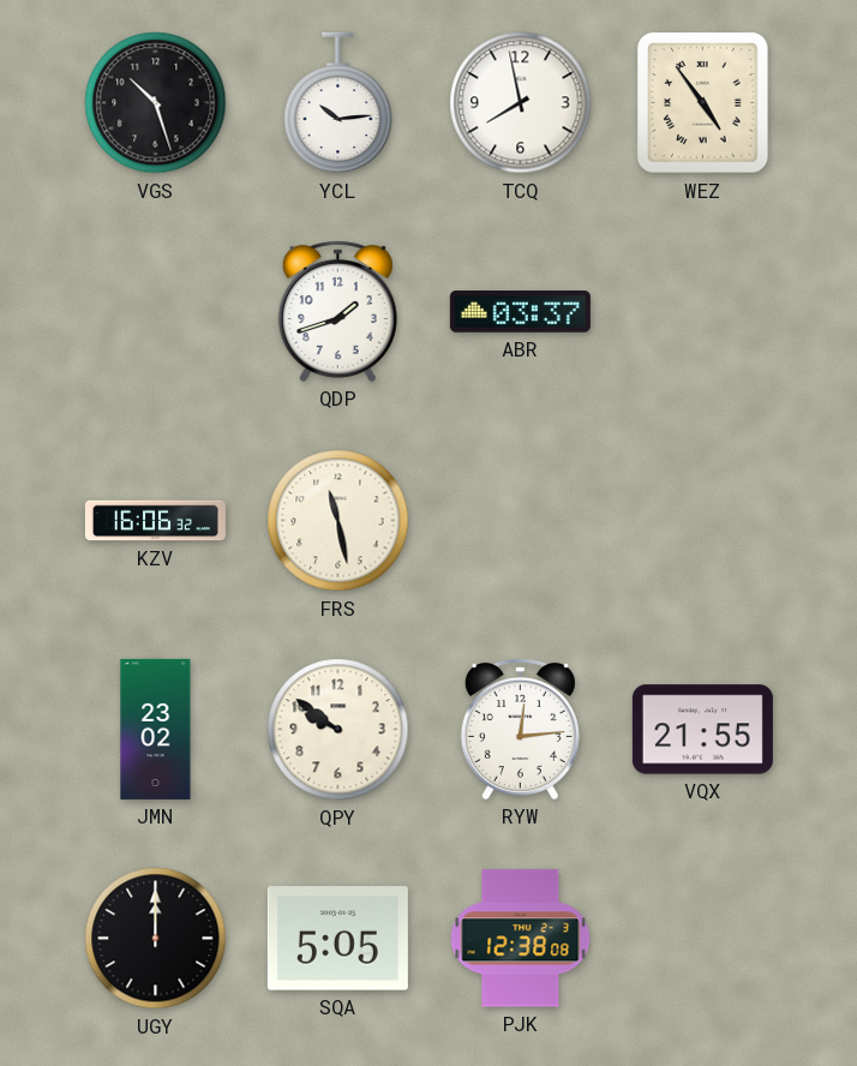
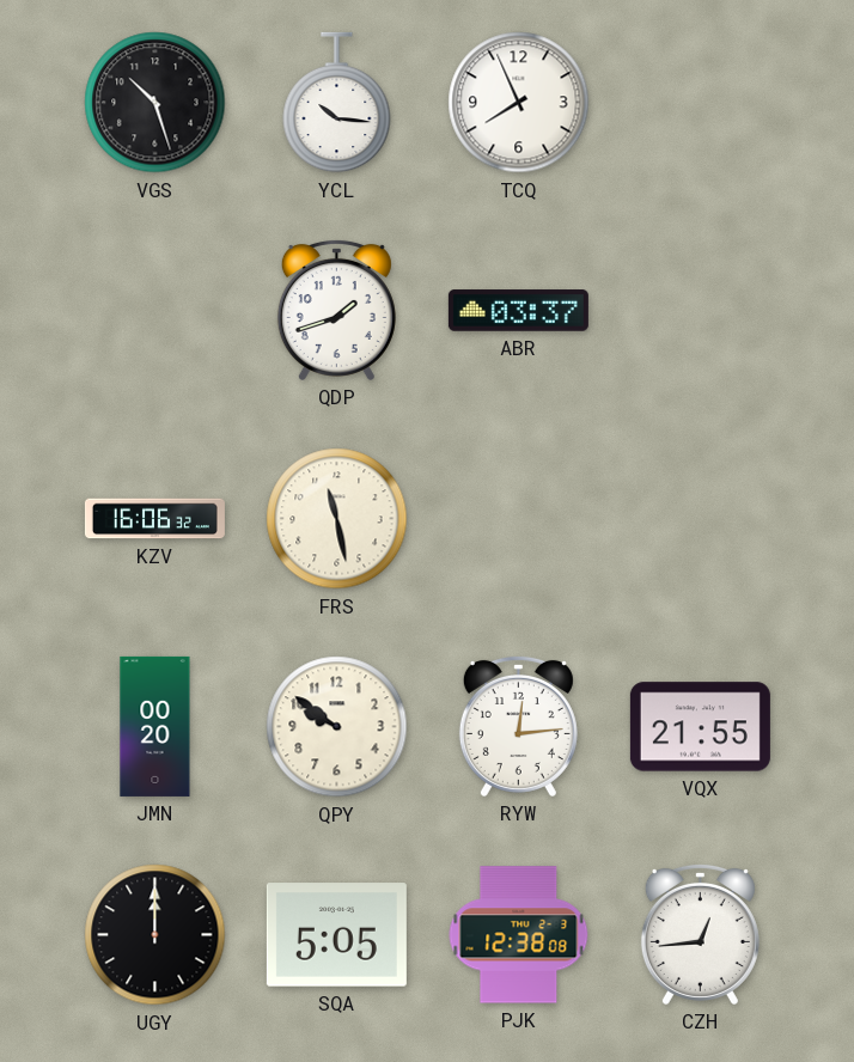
YCL: 10:14 -> 10:16
TCQ: 7:58 -> 7:56
WEZ: 4:54 -> none
JMN: 23:02 -> 00:20
CZH: none -> 12:44
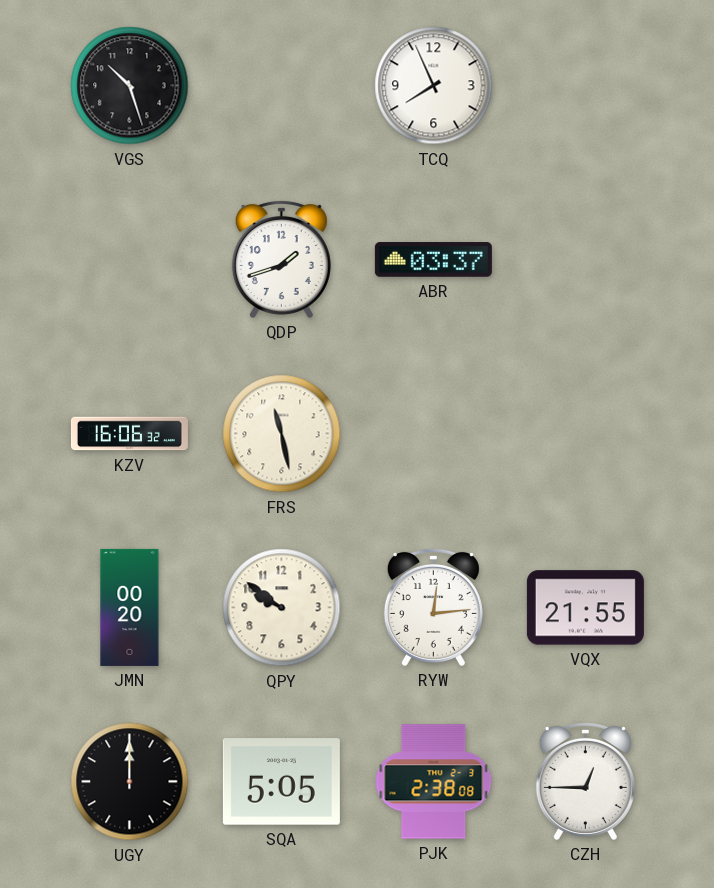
YCL: 10:16 -> none
PJK: 12:38 -> 2:38
CZH: 12:44 -> 12:45
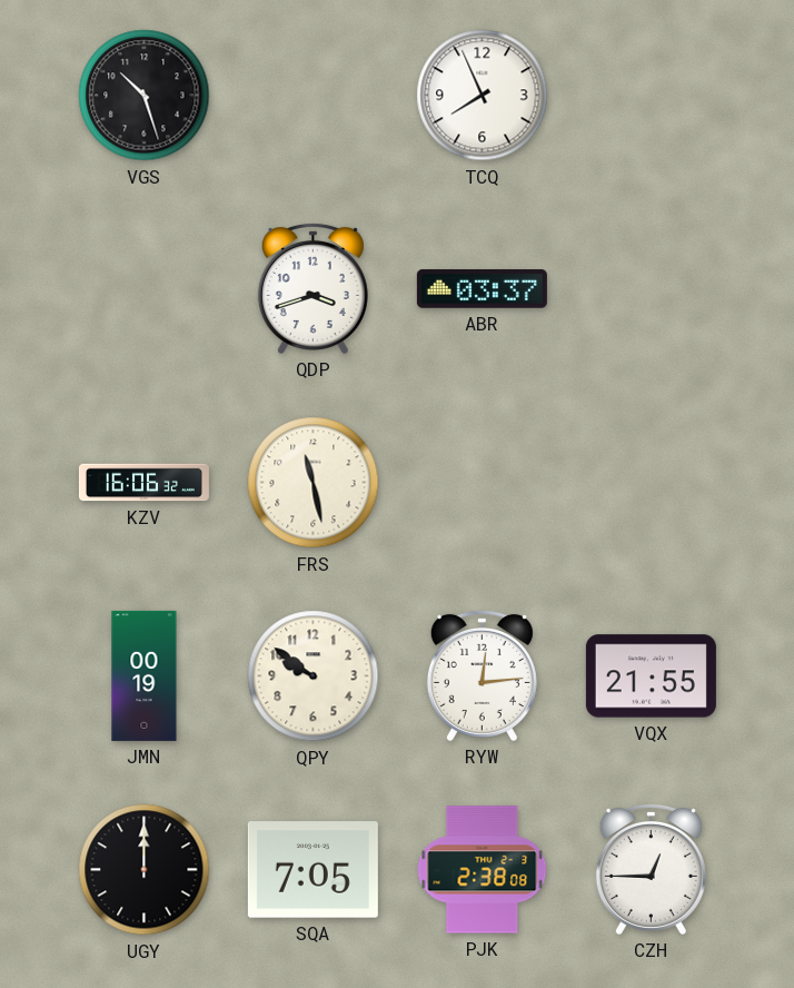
QDP: 1:42 -> 3:42
JMN: 00:20 -> 00:19
SQA: 5:05 -> 7:05
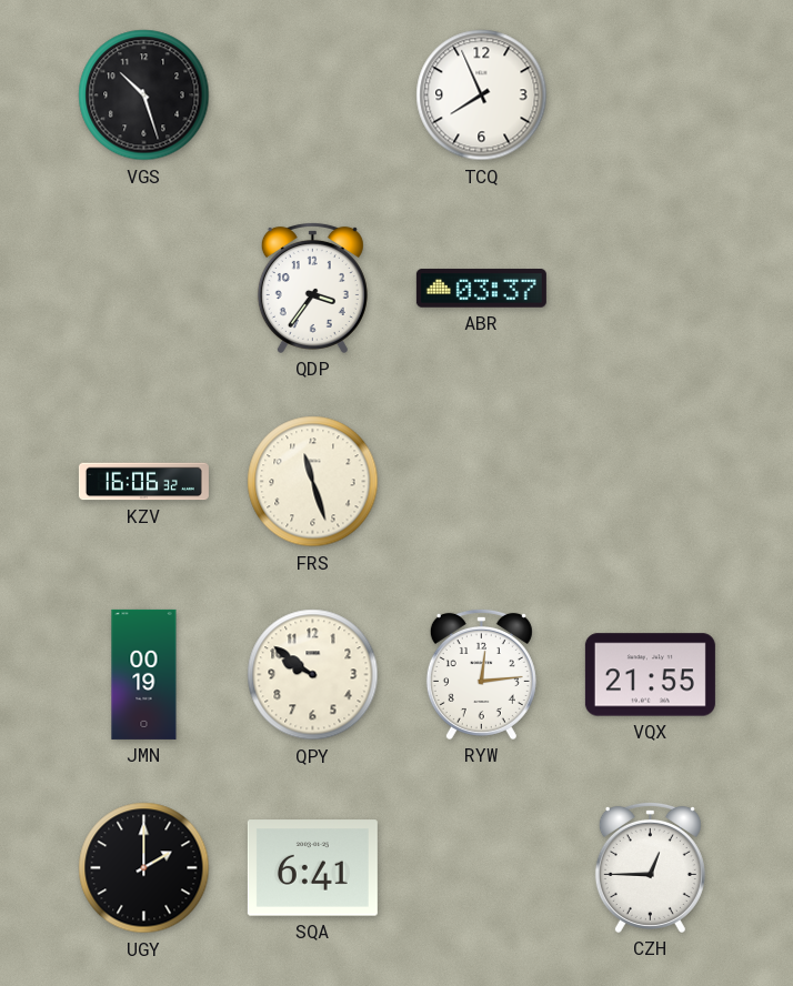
QDP: 3:42 -> 3:36
FRS: 11:28 -> 11:27
UGY: 12:00 -> 2:00
SQA: 7:05 -> 6:41
PJK: 2:38 -> none
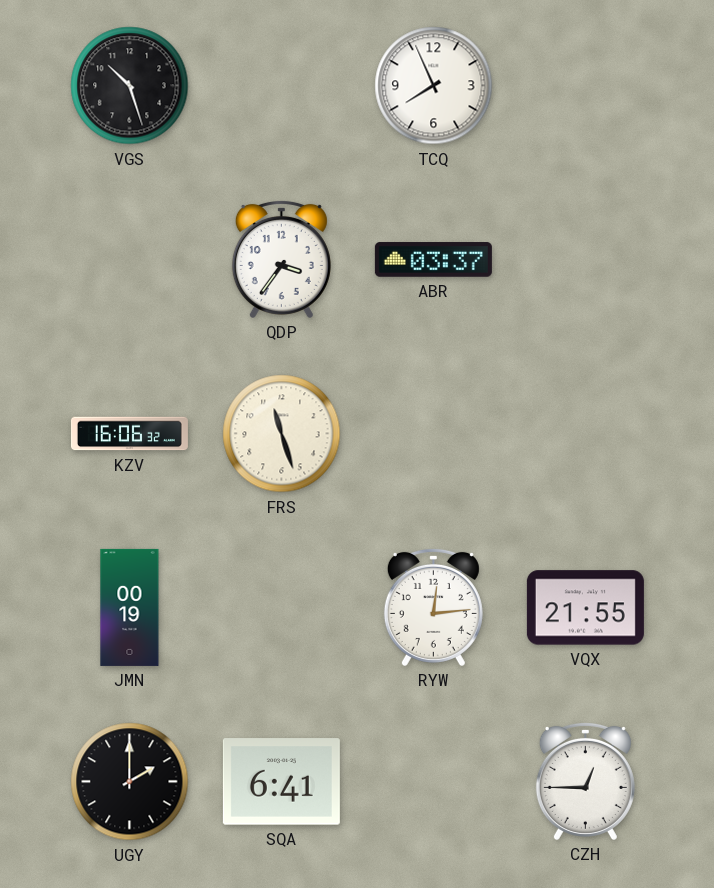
QPY: 9:51 -> none
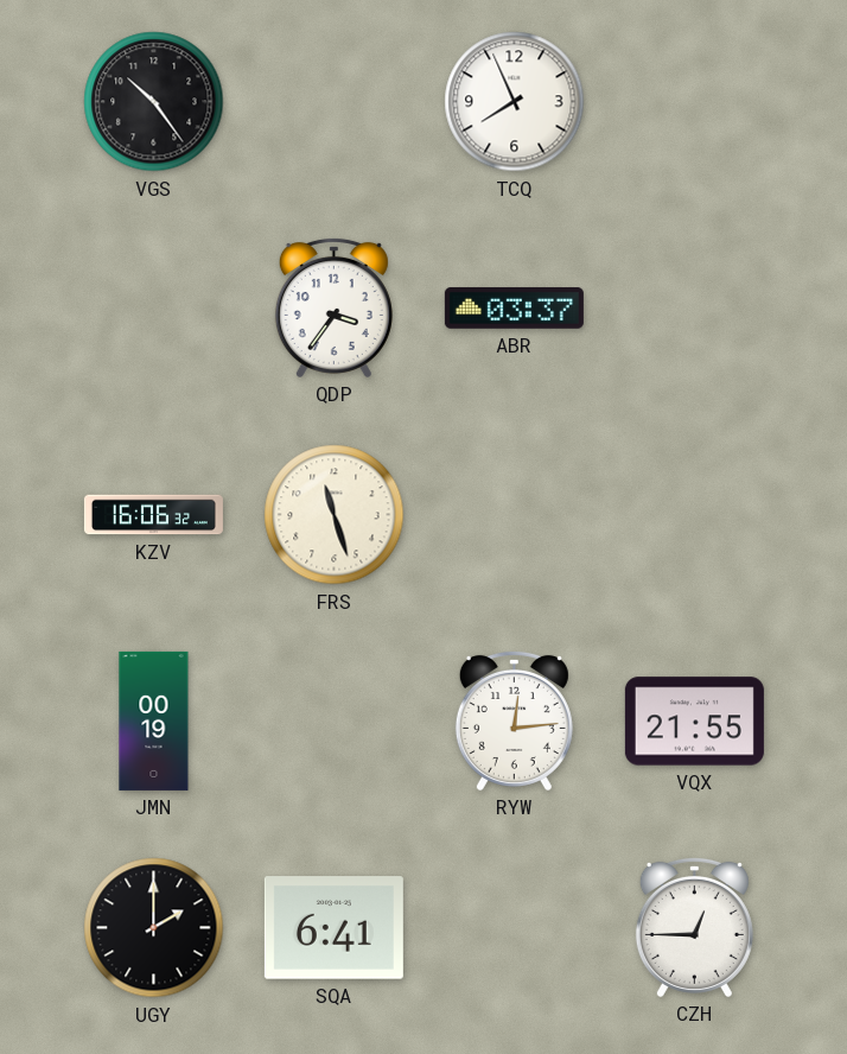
VGS: 10:27 -> 10:24
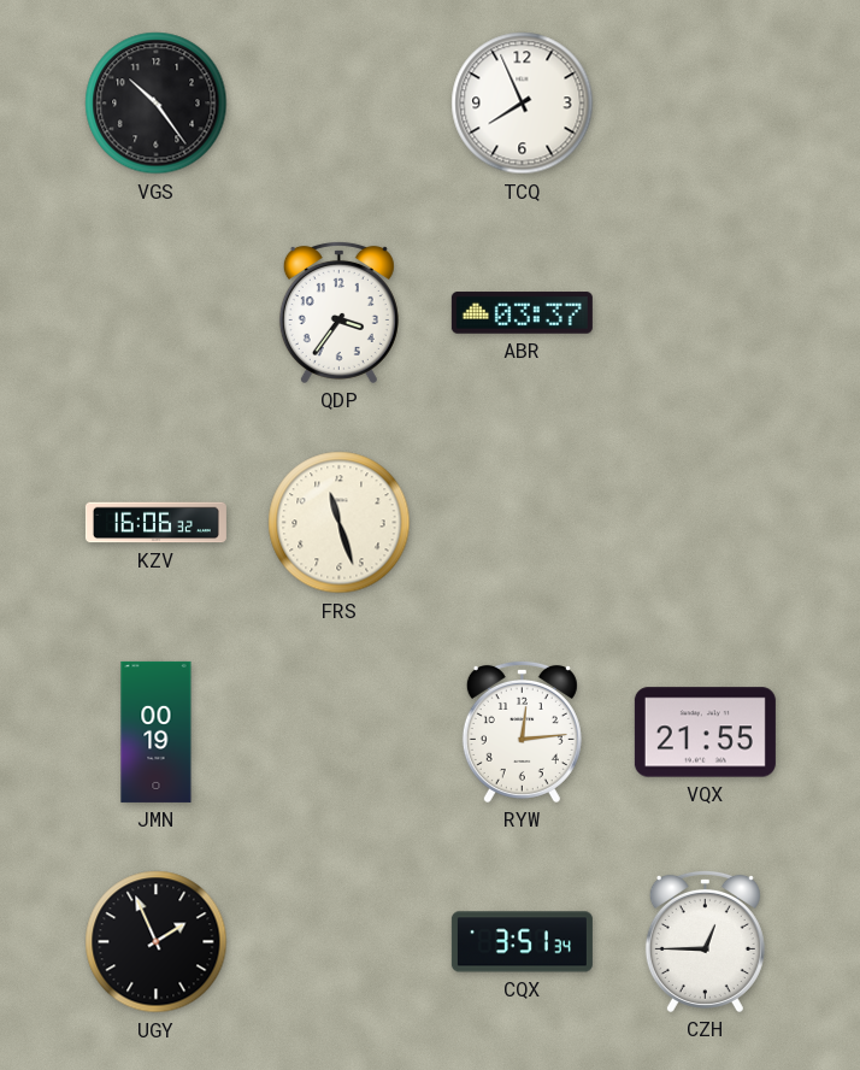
UGY: 2:00 -> 1:56
SQA: 6:41 -> none
CQX: none -> 3:51
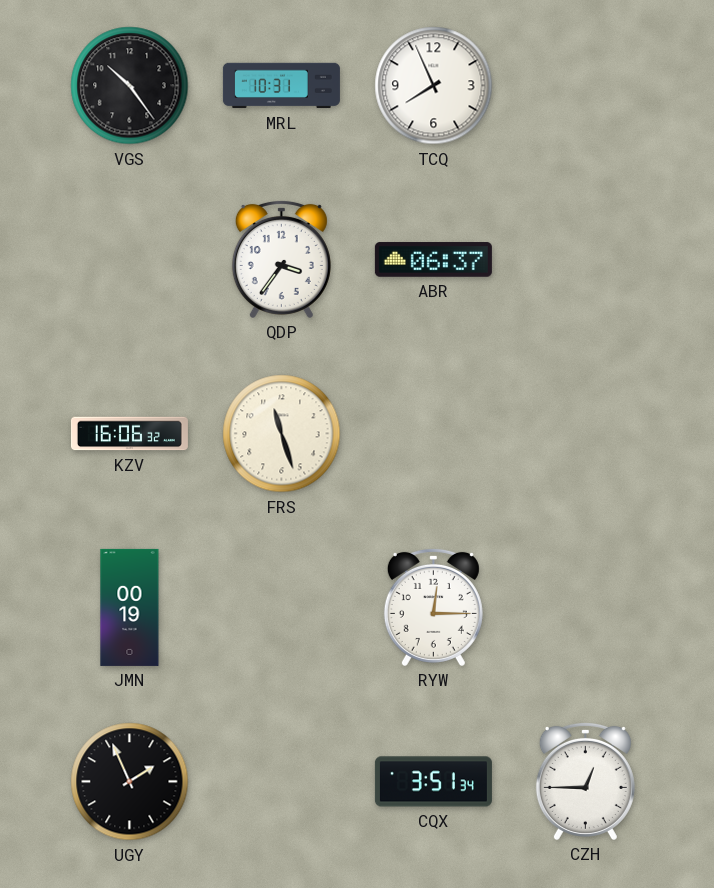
MRL: none -> 10:31
ABR: 03:37 -> 06:37
RYW: 12:14 -> 12:15
VQX: 21:55 -> none
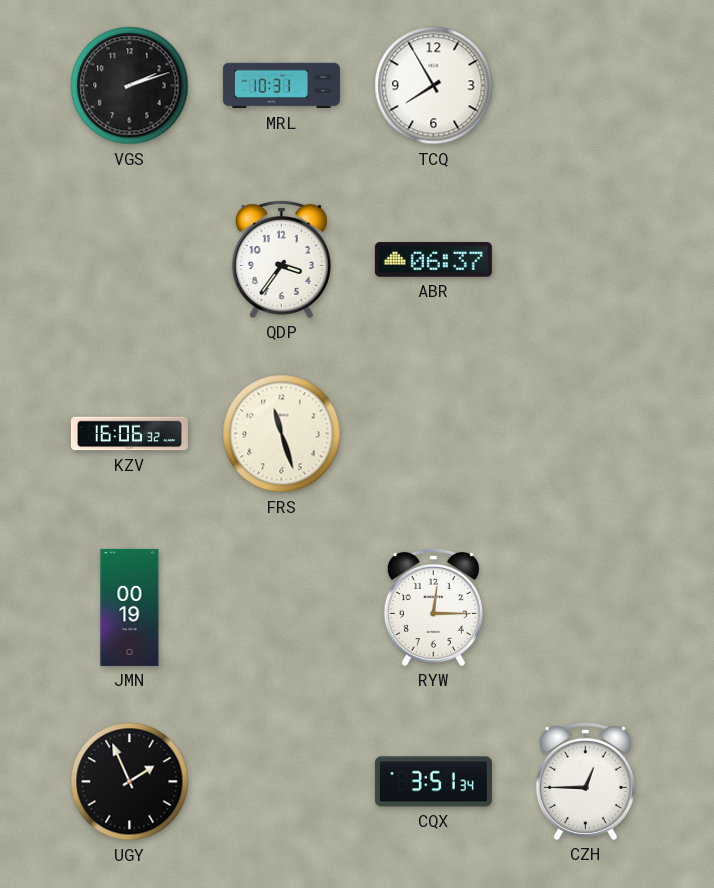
VGS: 10:24 -> 2:12
TCQ: 7:56 -> 7:55
